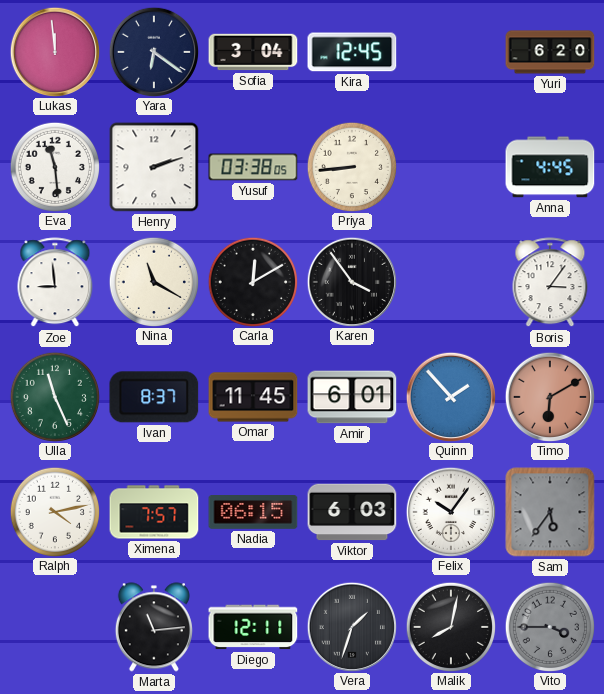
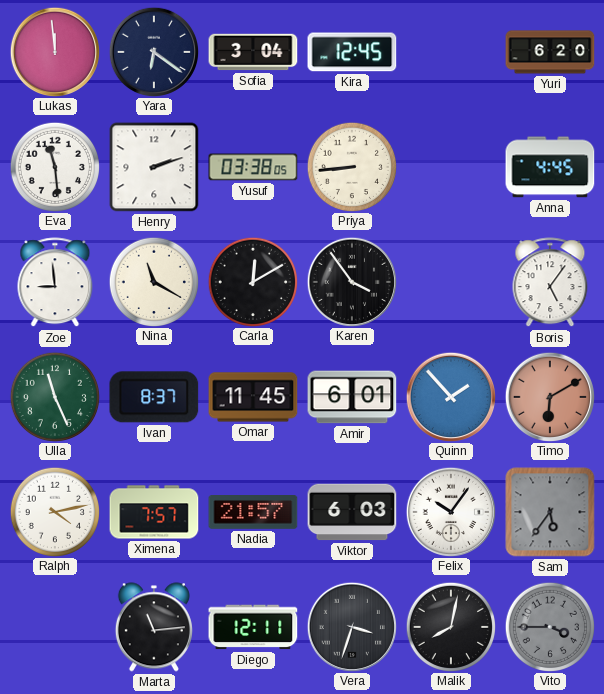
Boris: 3:06 -> 5:06
Nadia: 06:15 -> 21:57
Vera: 1:33 -> 3:33
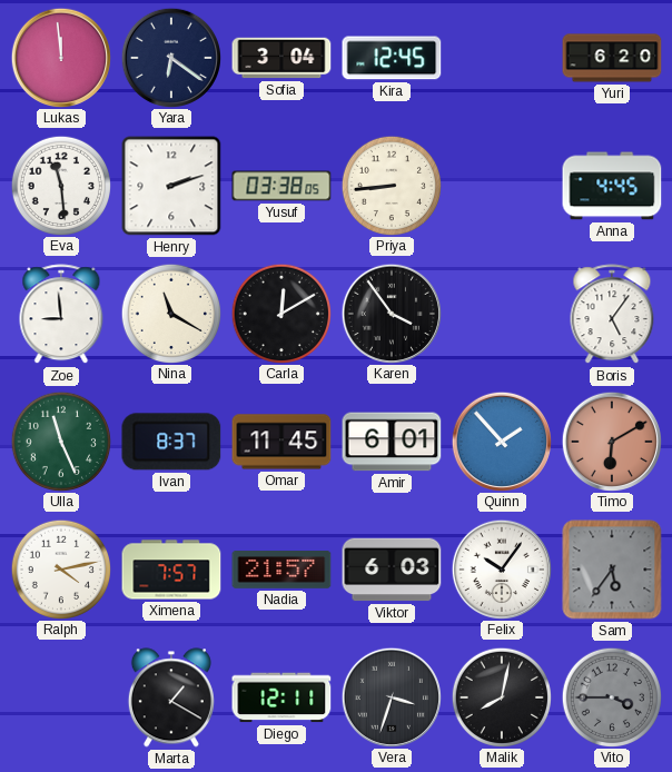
Marta: 11:14 -> 1:20
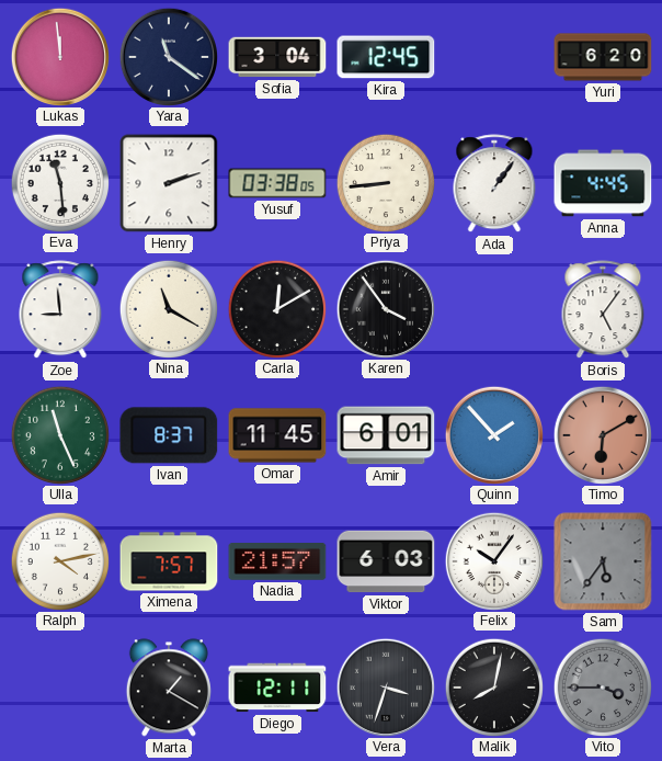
Yara: 6:21 -> 11:21
Ada: none -> 1:06
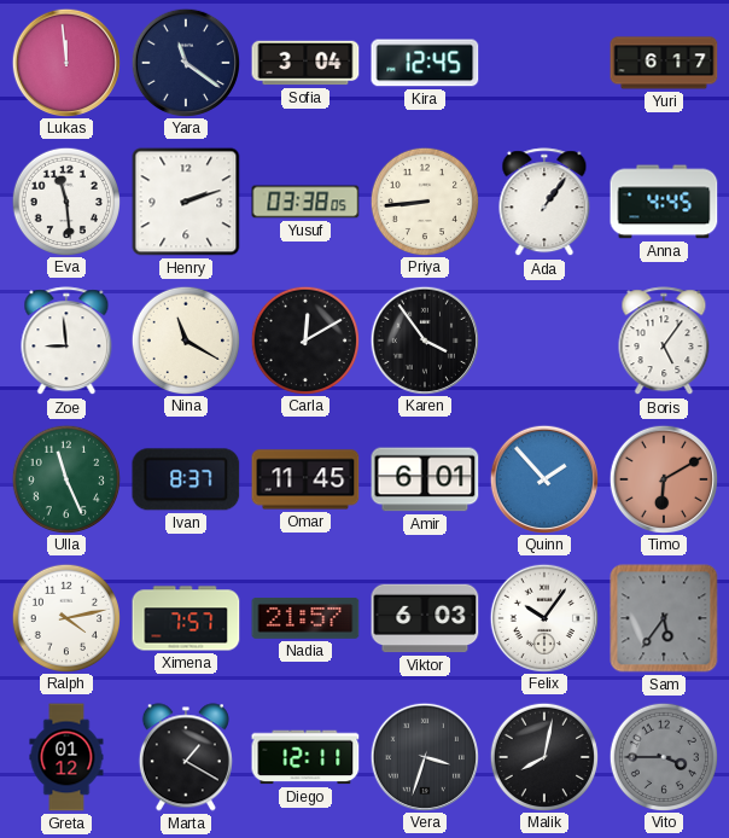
Yuri: 6:20 -> 6:17
Greta: none -> 01:12
